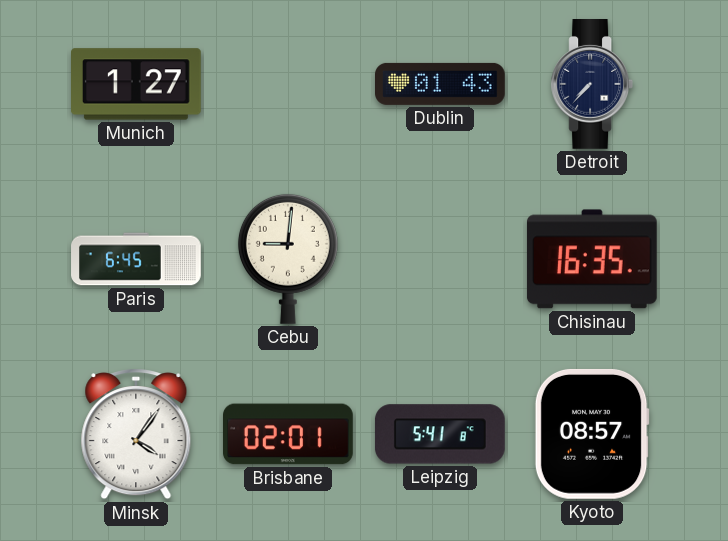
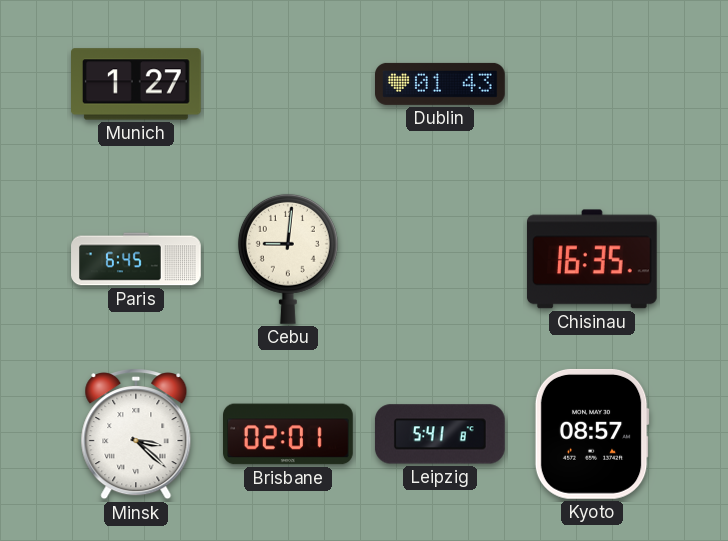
Detroit: 7:37 -> none
Minsk: 4:06 -> 3:22
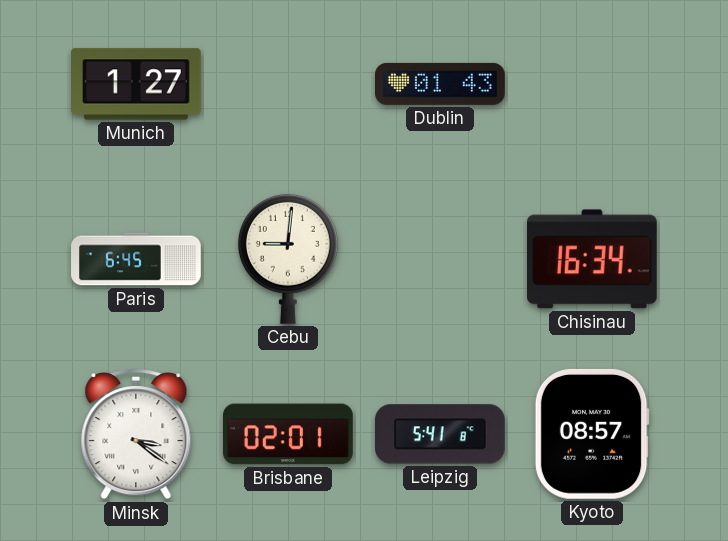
Chisinau: 16:35 -> 16:34
Minsk: 3:22 -> 3:21
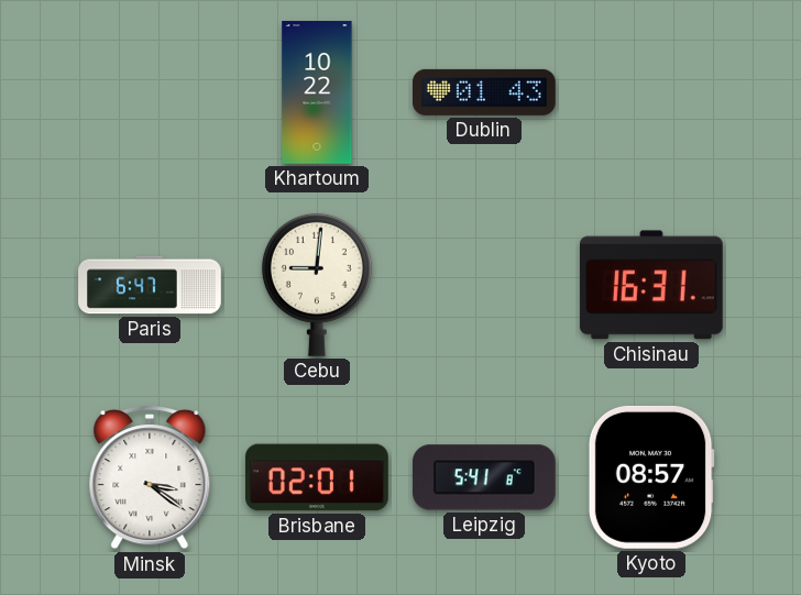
Munich: 1:27 -> none
Khartoum: none -> 10:22
Paris: 6:45 -> 6:47
Chisinau: 16:34 -> 16:31
